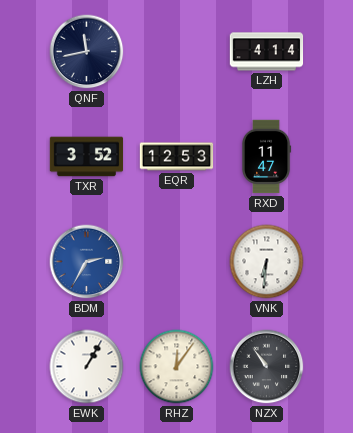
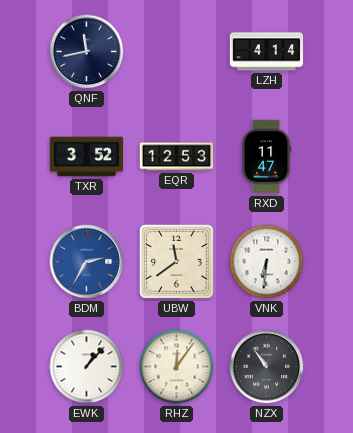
UBW: none -> 11:39
EWK: 1:05 -> 1:07
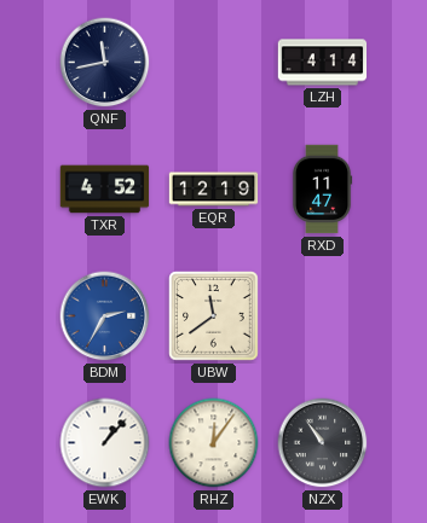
TXR: 3:52 -> 4:52
EQR: 12:53 -> 12:19
VNK: 6:31 -> none
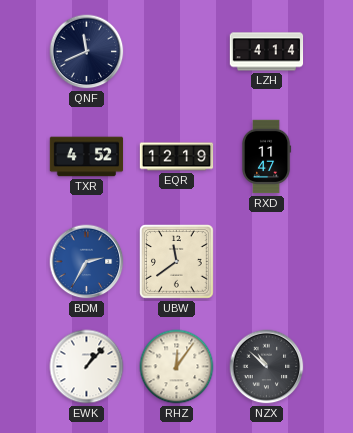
QNF: 11:43 -> 11:41
NZX: 10:54 -> 10:52
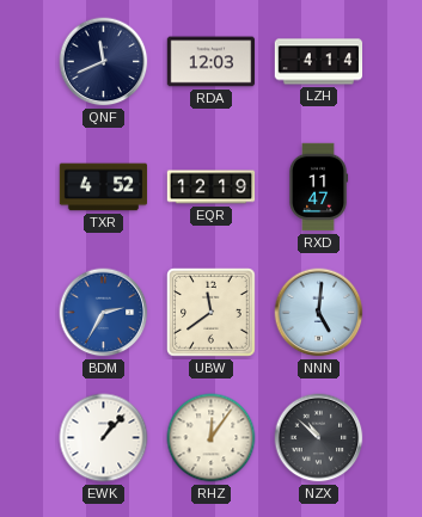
RDA: none -> 12:03
NNN: none -> 5:01
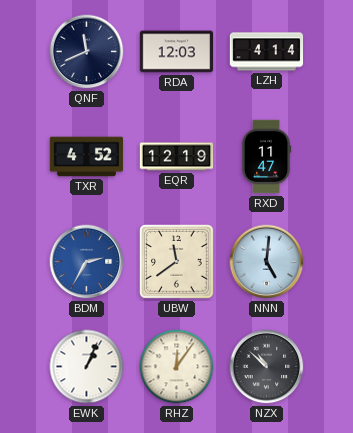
EWK: 1:07 -> 1:04
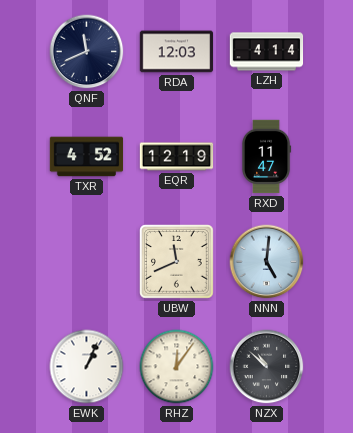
BDM: 2:35 -> none
UBW: 11:39 -> 11:41
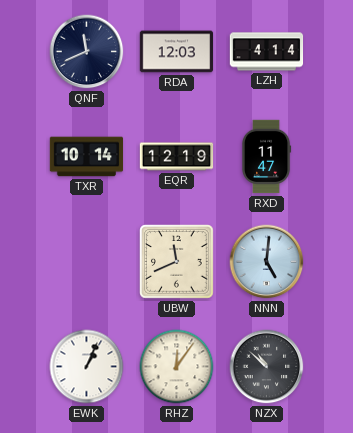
TXR: 4:52 -> 10:14
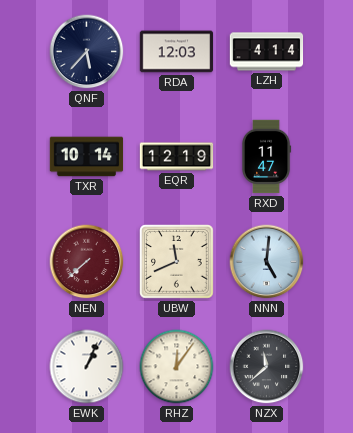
QNF: 11:41 -> 5:37
NEN: none -> 7:38
NZX: 10:52 -> 11:38
